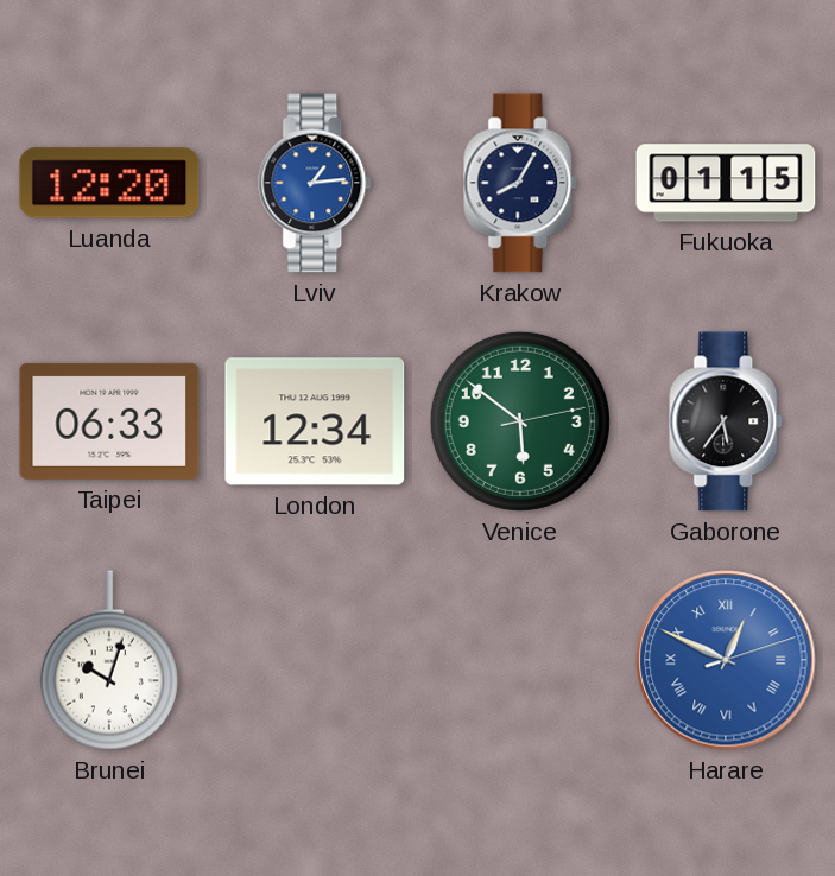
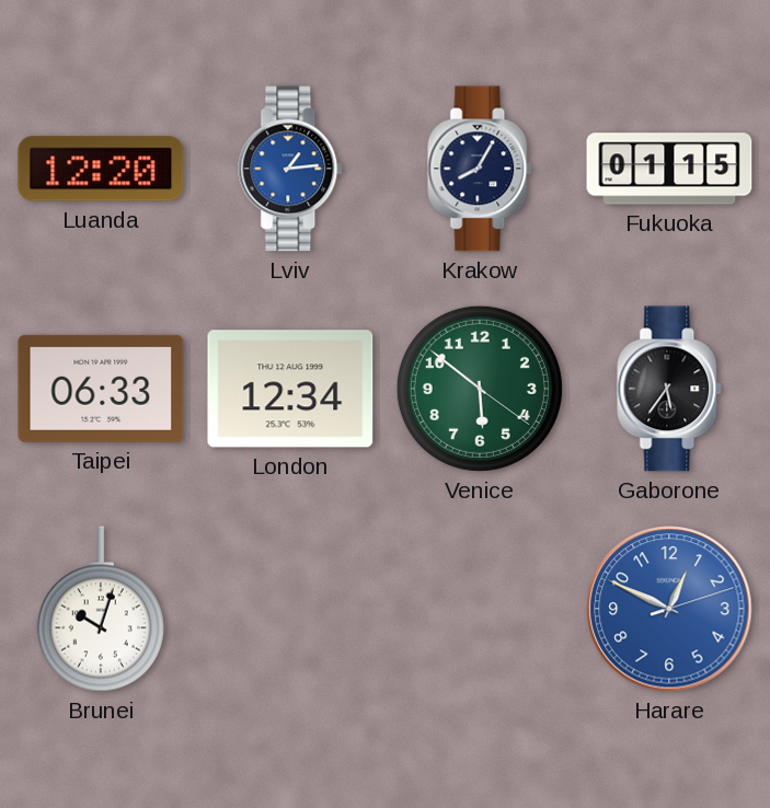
Venice: 5:51:13 -> 5:51:21
Harare numerals: Roman -> Arabic
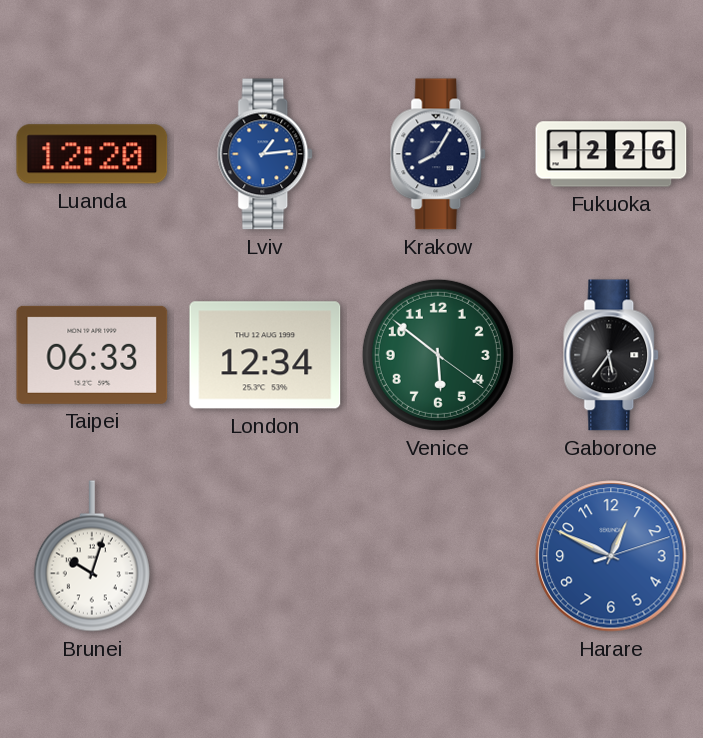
Fukuoka: 01:15 -> 12:26
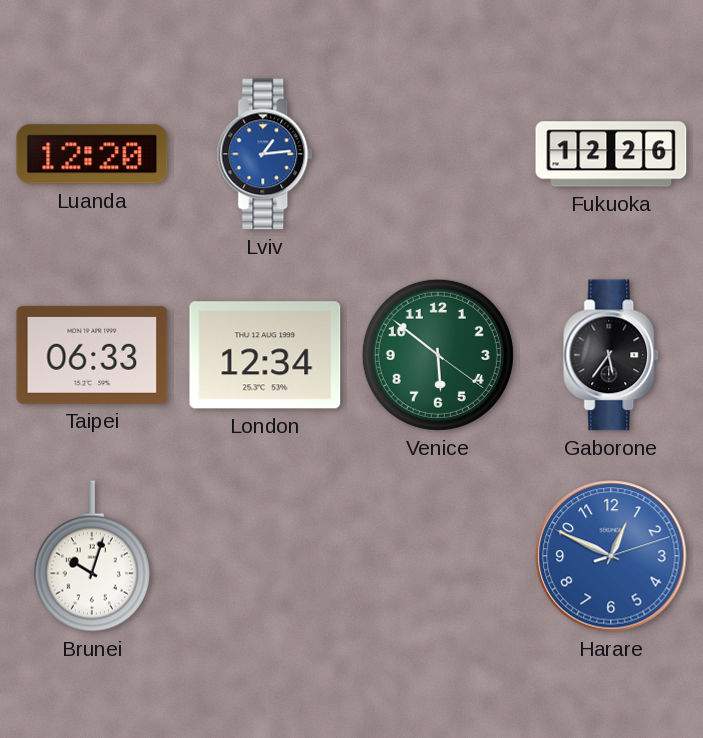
Krakow: 8:05 -> none
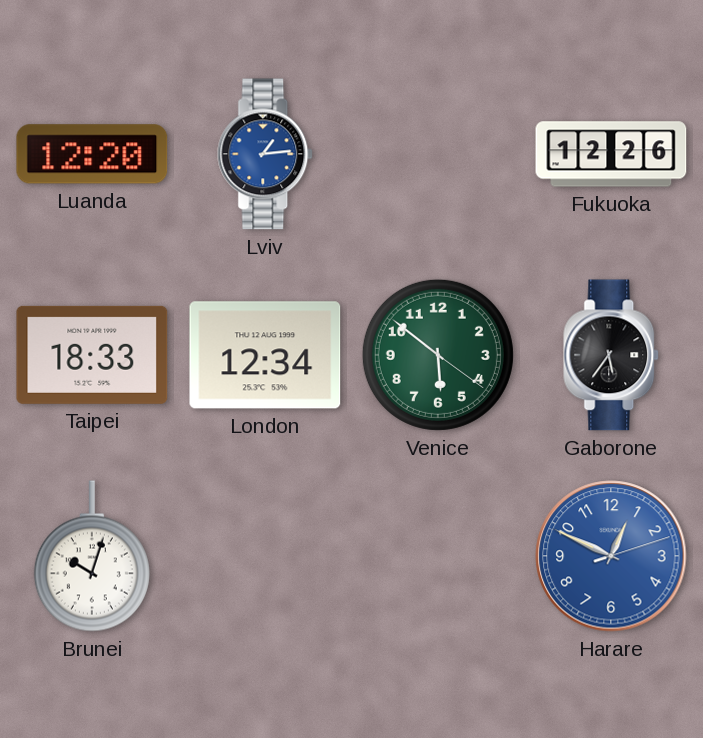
Taipei: 06:33 -> 18:33
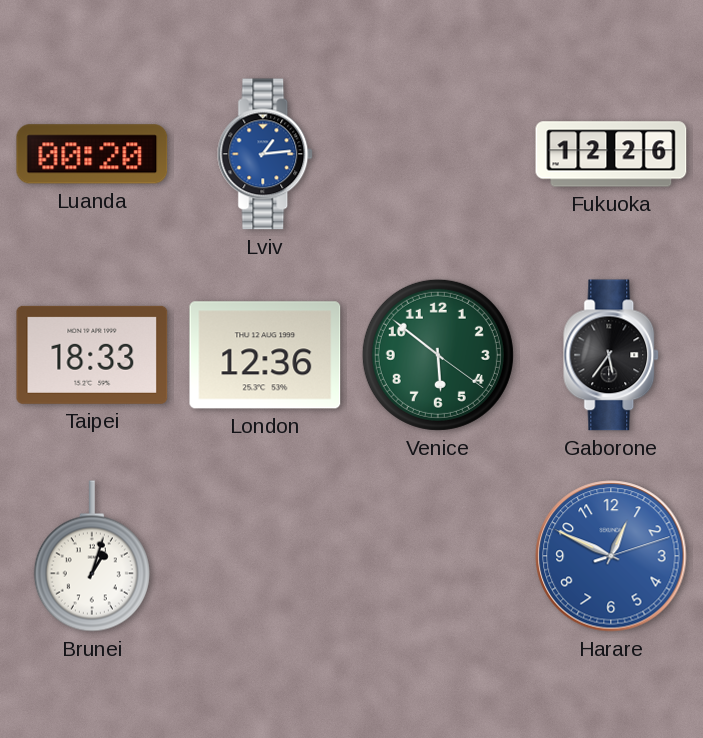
Luanda: 12:20 -> 00:20
London: 12:34 -> 12:36
Brunei: 10:03 -> 1:03
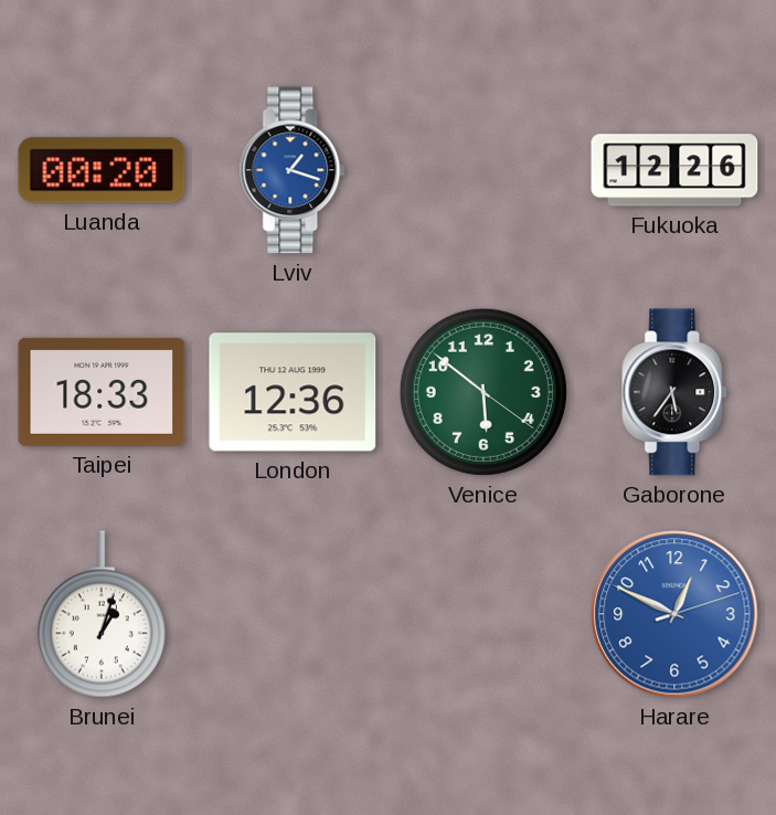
Lviv: 1:14 -> 1:18
